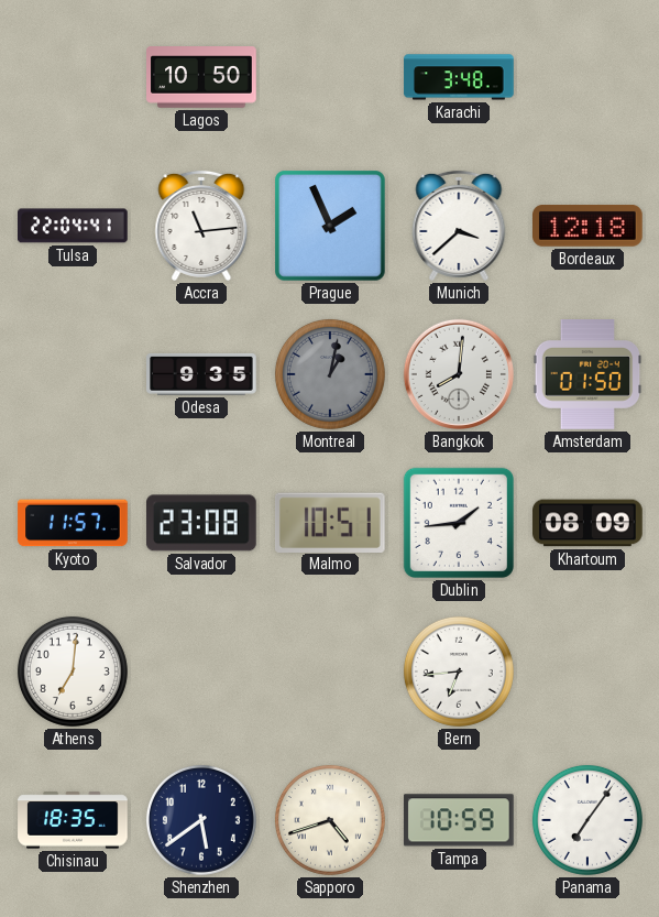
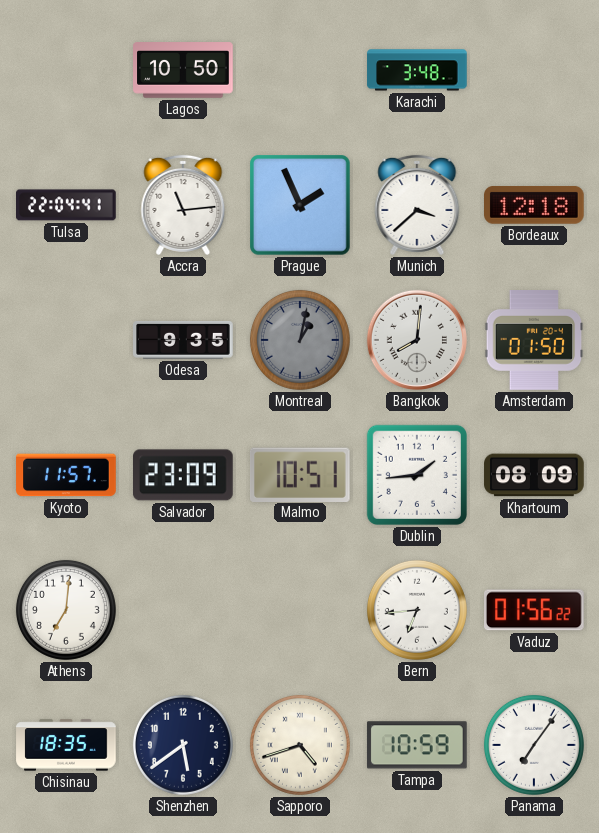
Salvador: 23:08 -> 23:09
Vaduz: none -> 01:56
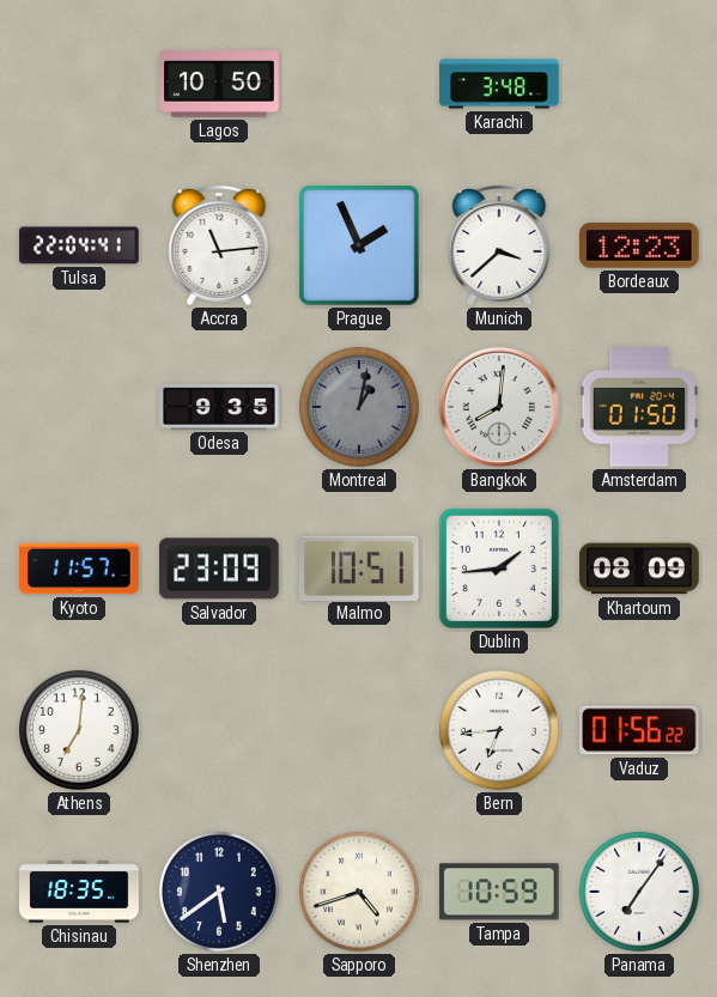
Bordeaux: 12:18 -> 12:23
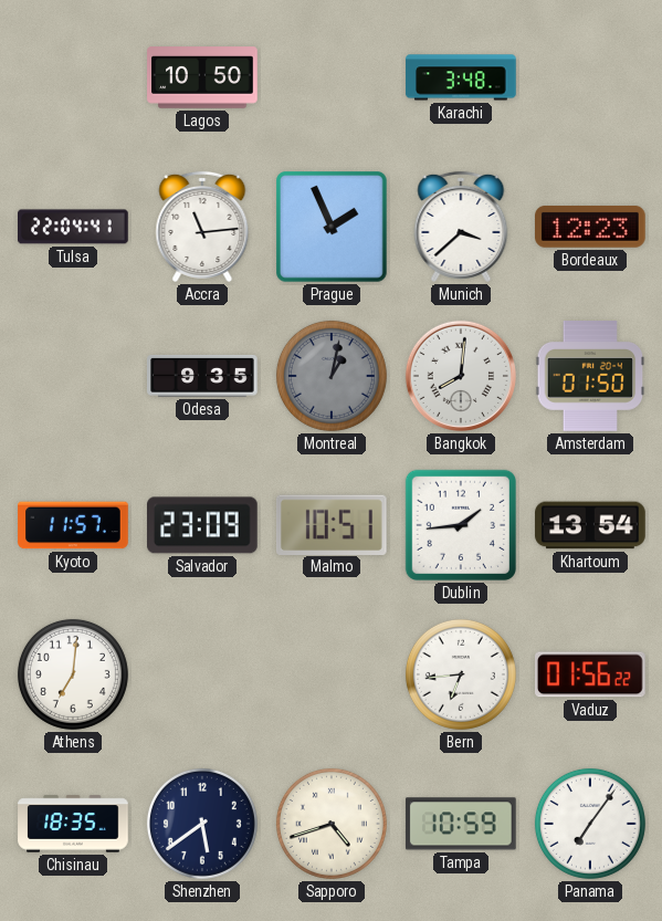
Khartoum: 08:09 -> 13:54
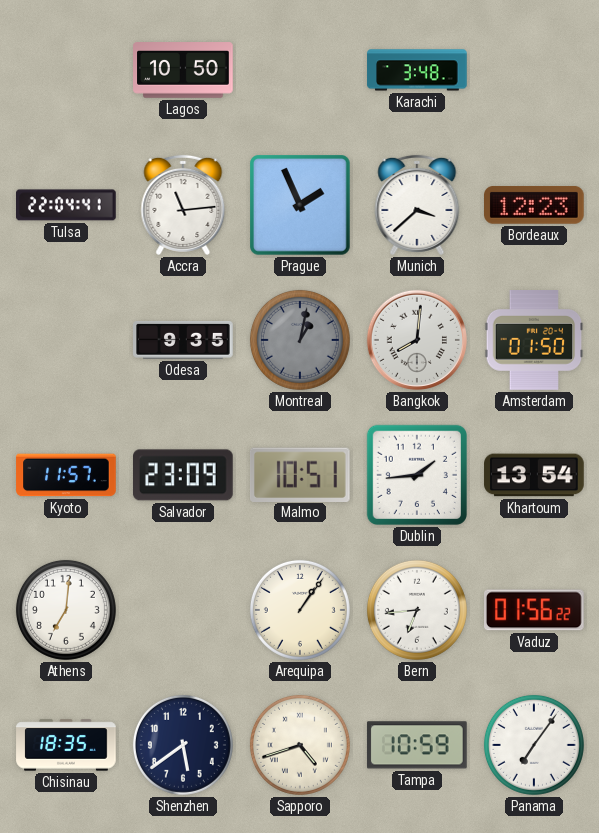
Arequipa: none -> 1:06
